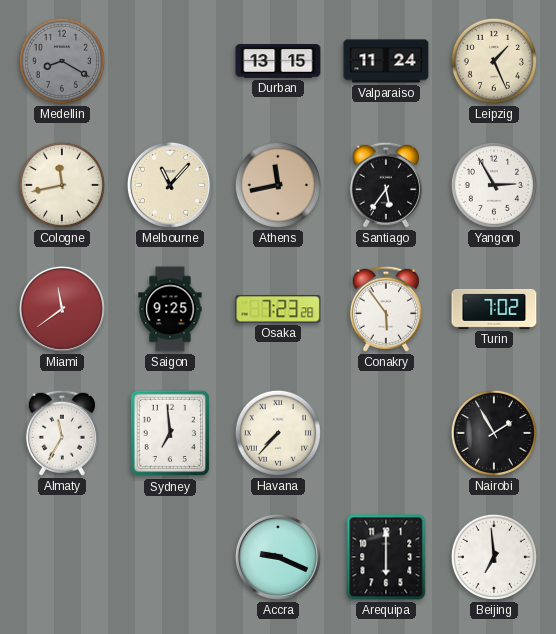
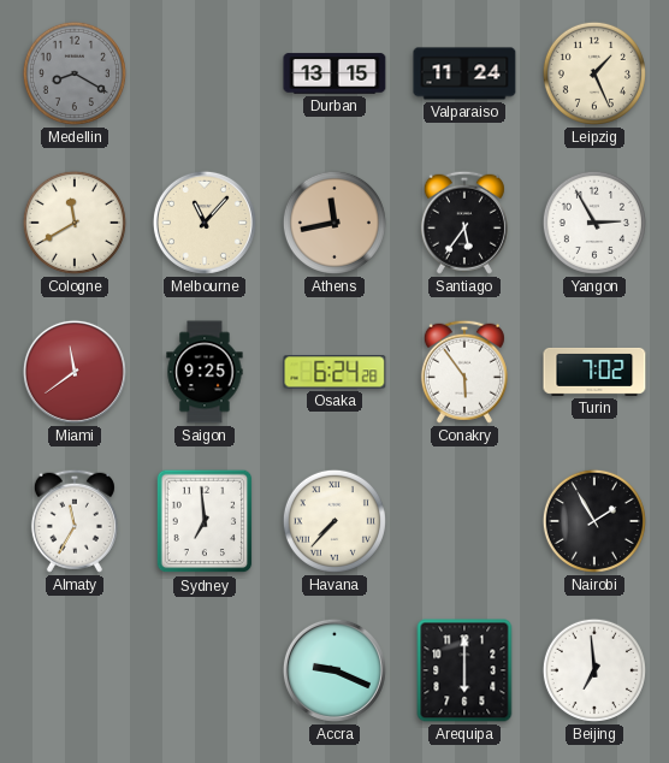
Cologne: 11:43 -> 11:40
Osaka: 7:23 -> 6:24
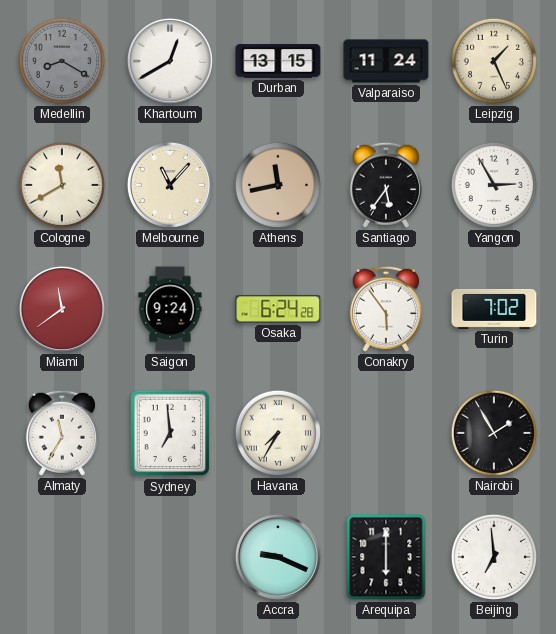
Khartoum: none -> 12:40
Saigon: 9:25 -> 9:24
Havana: 7:37 -> 7:35
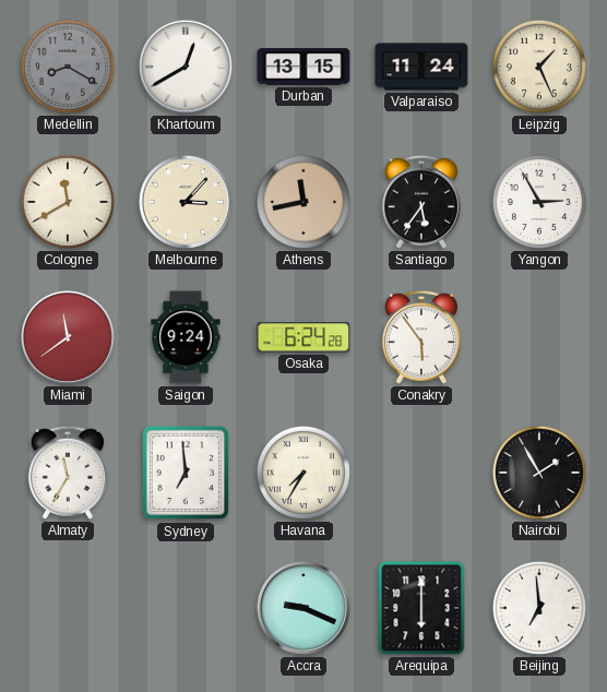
Melbourne: 11:07 -> 3:07
Turin: 7:02 -> none
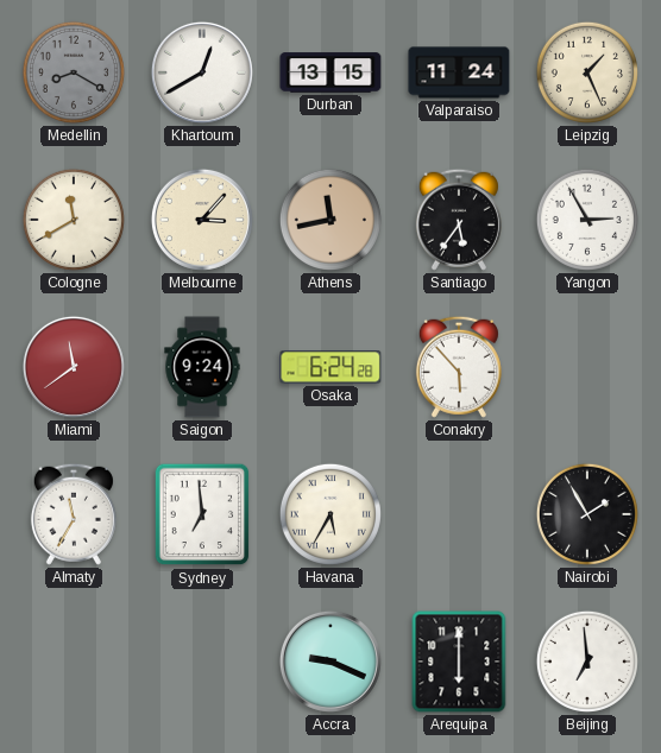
Conakry: 5:54 -> 5:53
Havana: 7:35 -> 5:35
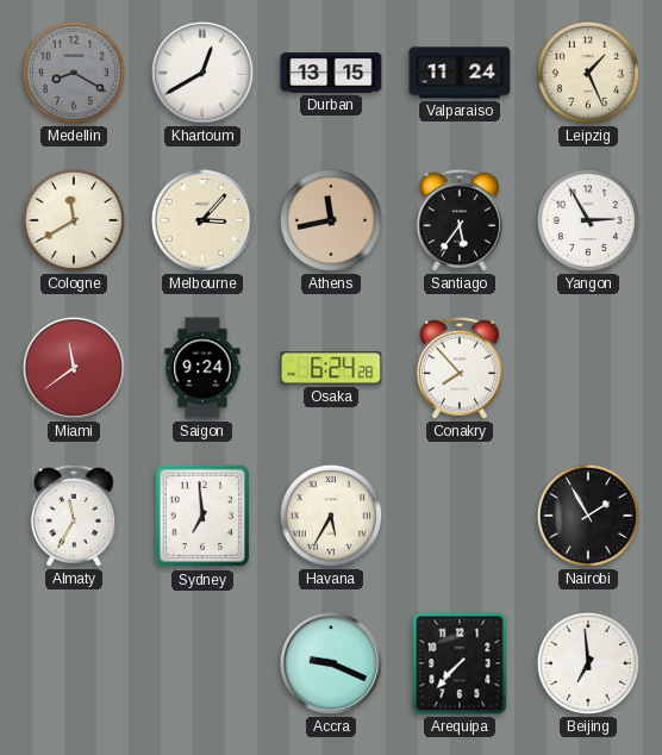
Conakry: 5:53 -> 7:53
Arequipa: 6:00 -> 7:37
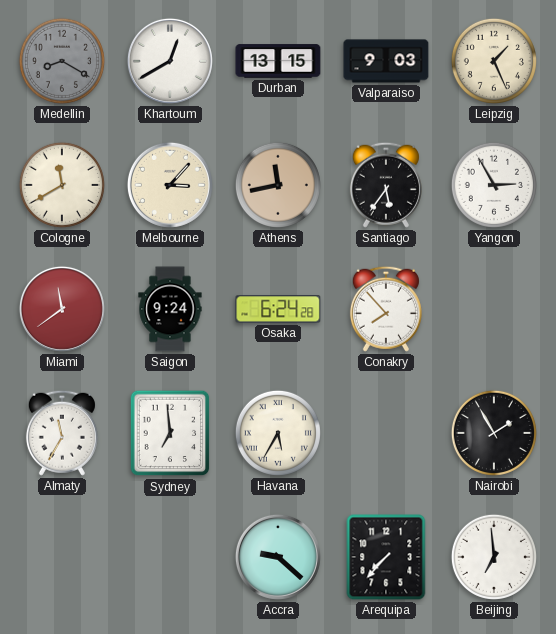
Valparaiso: 11:24 -> 9:03
Accra: 9:19 -> 9:22
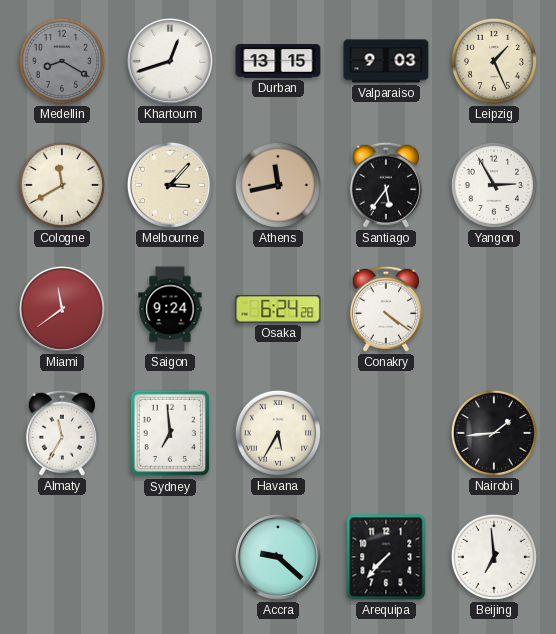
Khartoum: 12:40 -> 12:42
Conakry: 7:53 -> 4:21
Nairobi: 1:55 -> 1:44
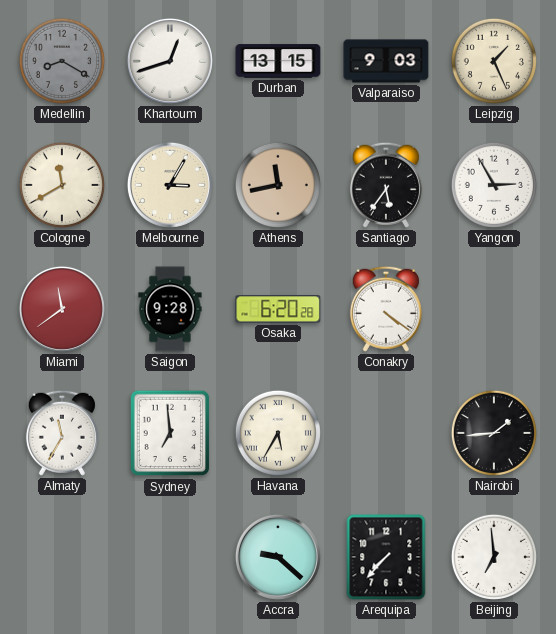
Melbourne: 3:07 -> 3:05
Saigon: 9:24 -> 9:28
Osaka: 6:24 -> 6:20
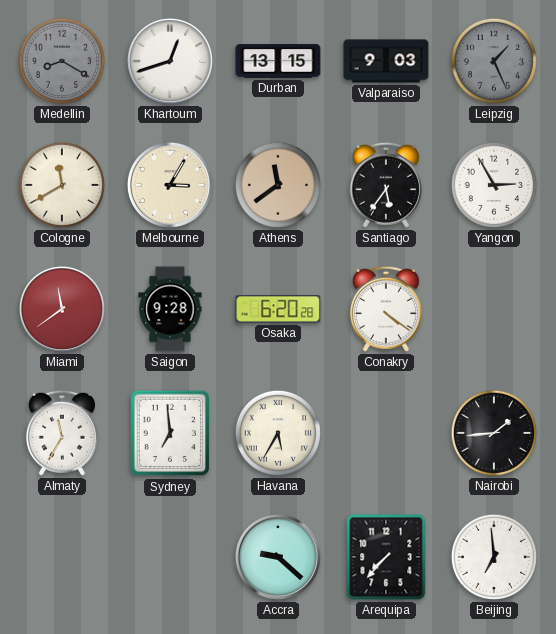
Leipzig dial: cream -> grey
Athens: 11:43 -> 11:39
